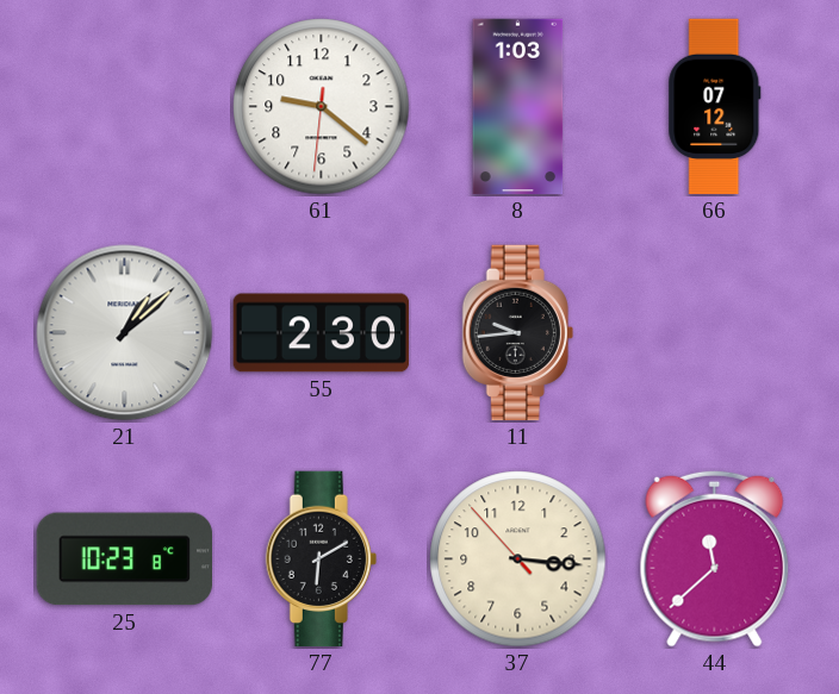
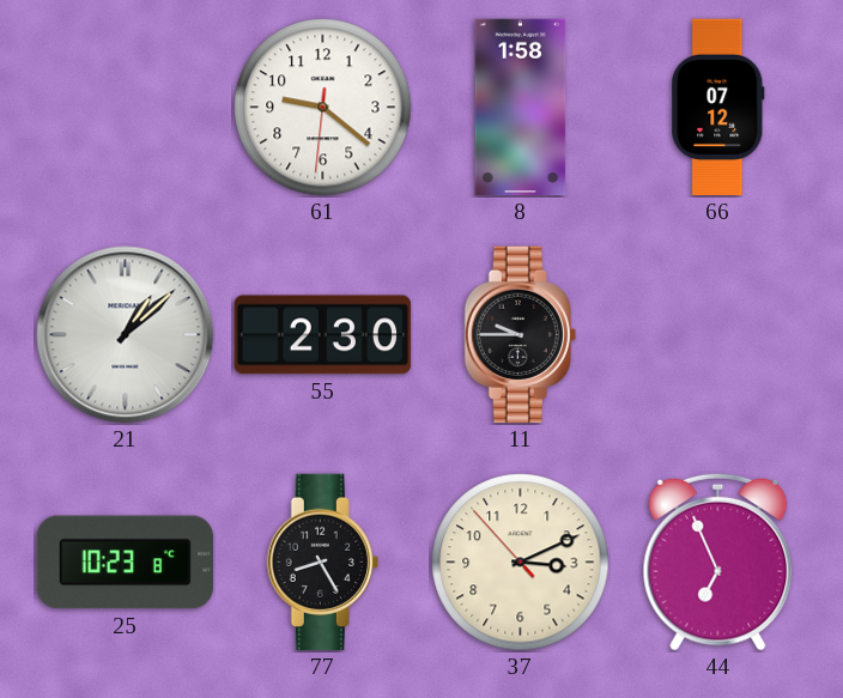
8: 1:03 -> 1:58
11: 9:44 -> 9:45
77: 6:10 -> 8:25
37: 3:15 -> 3:10
44: 11:38 -> 6:56
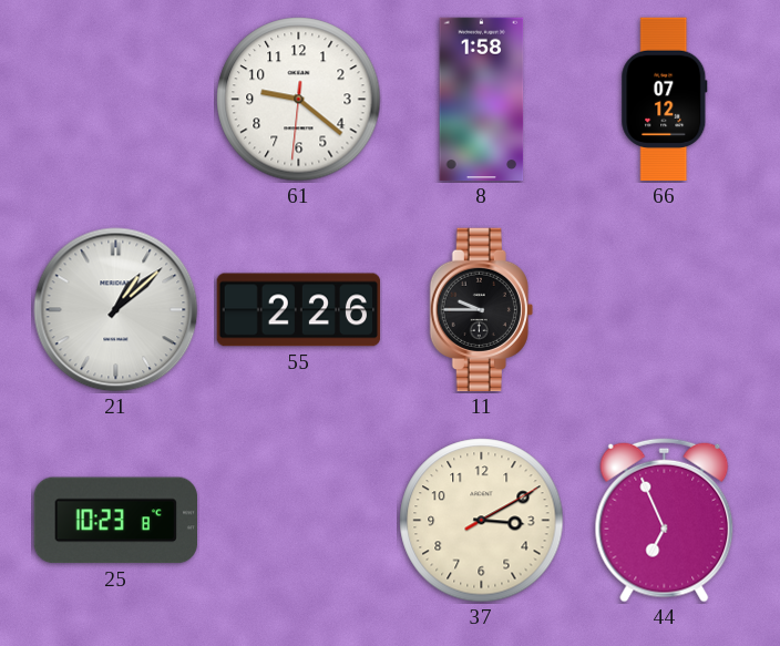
55: 2:30 -> 2:26
77: 8:25 -> none
37: 3:10:53 -> 3:10:10
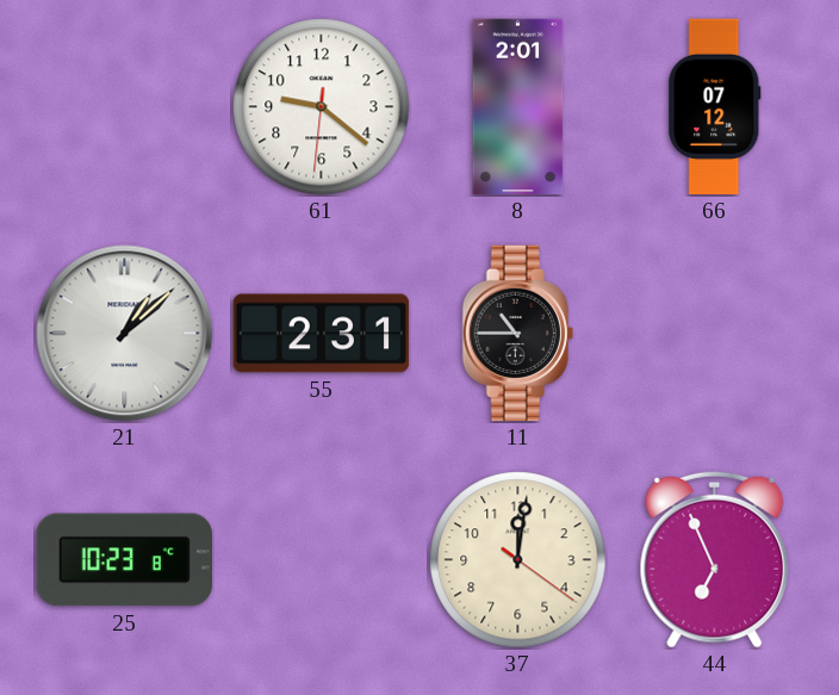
8: 1:58 -> 2:01
55: 2:26 -> 2:31
11: 9:45 -> 10:45
37: 3:10 -> 12:01
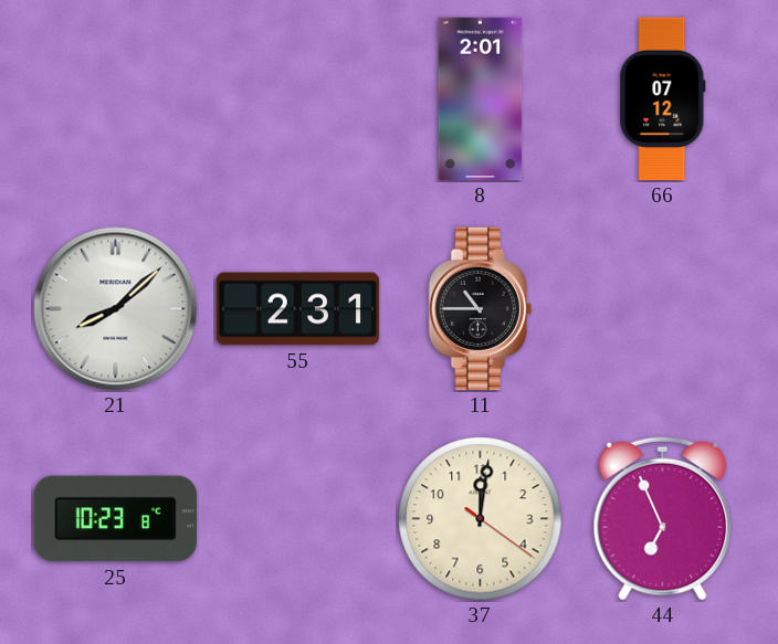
61: 9:21 -> none
21: 1:08 -> 8:08
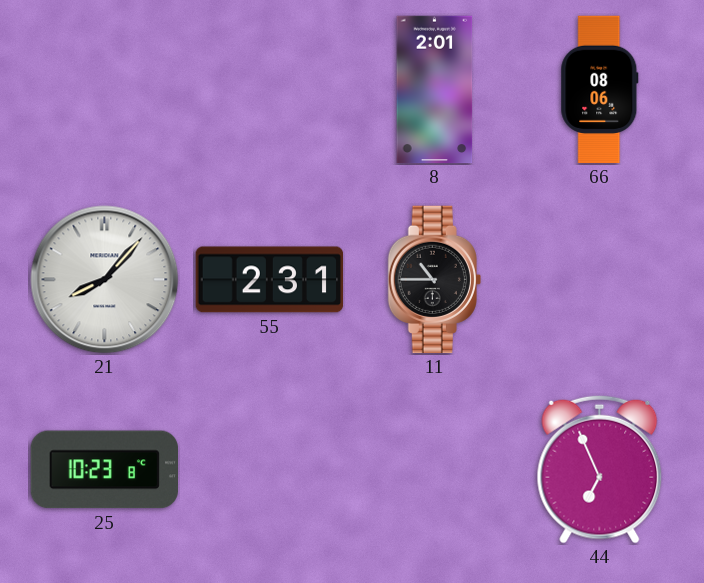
66: 07:12 -> 08:06
21: 8:08 -> 8:07
37: 12:01 -> none
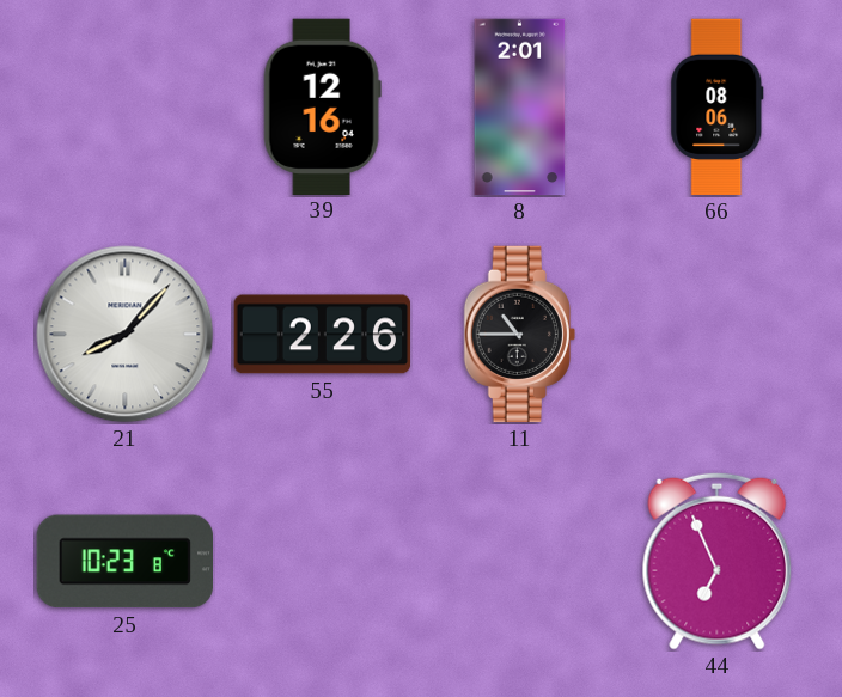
39: none -> 12:16
55: 2:31 -> 2:26
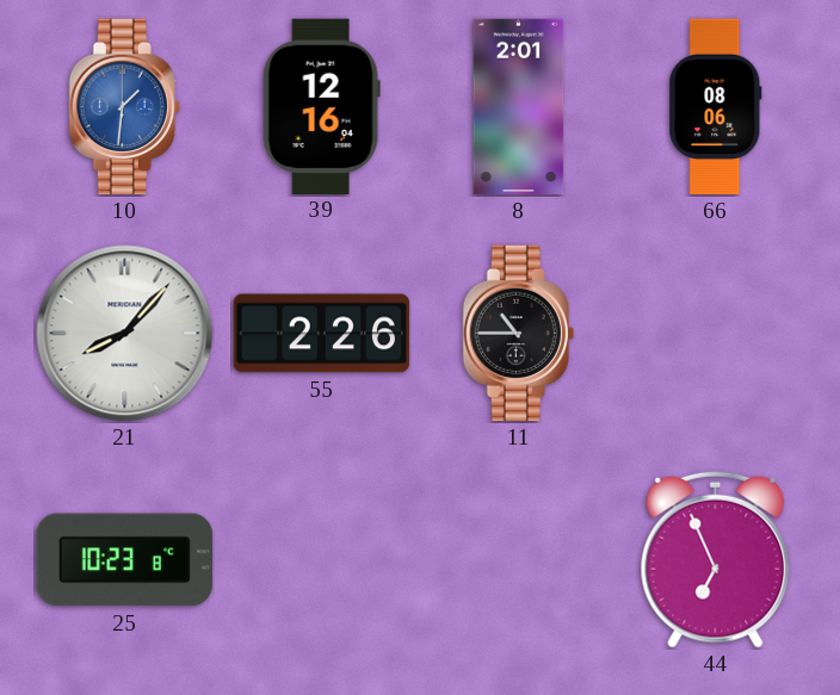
10: none -> 1:31
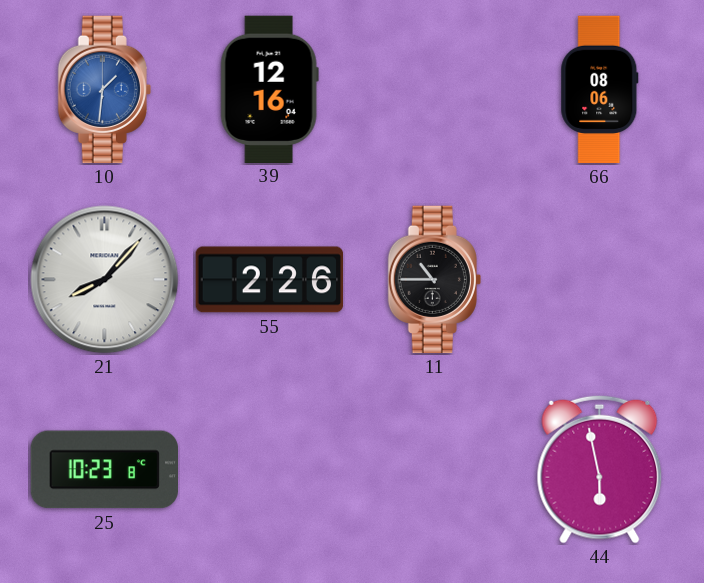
8: 2:01 -> none
44: 6:56 -> 5:58
